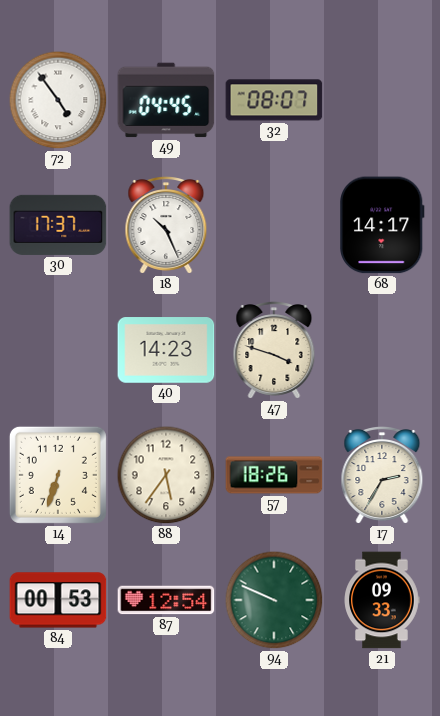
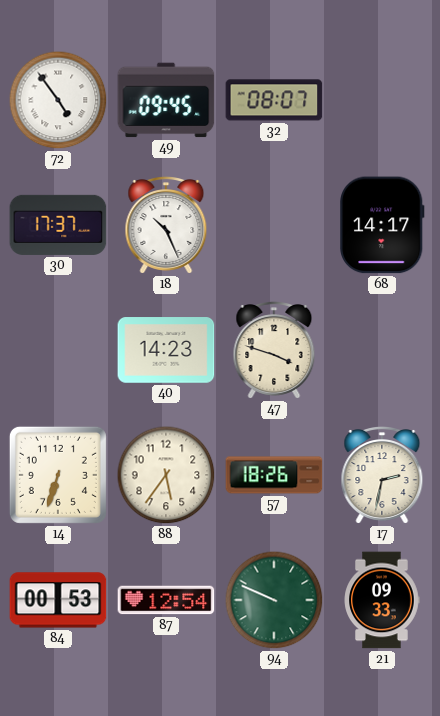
49: 04:45 -> 09:45
17: 2:35 -> 2:32
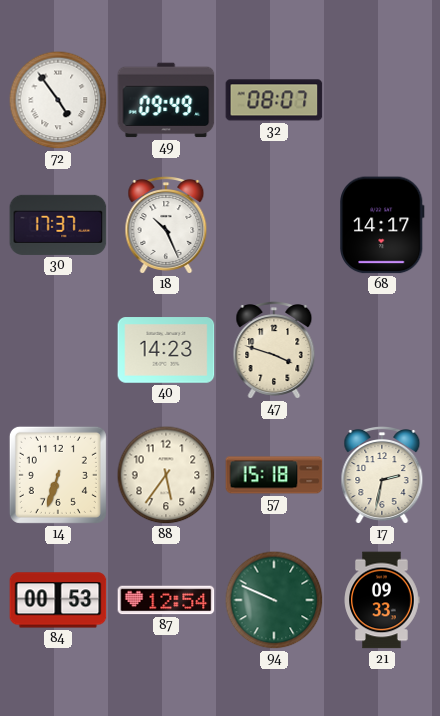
49: 09:45 -> 09:49
57: 18:26 -> 15:18
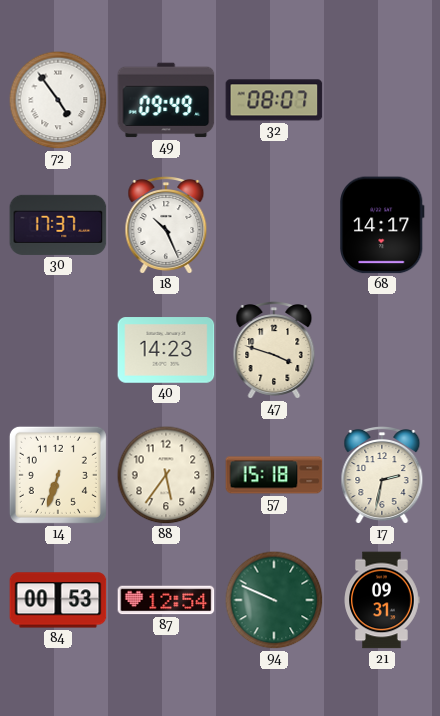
21: 09:33 -> 09:31
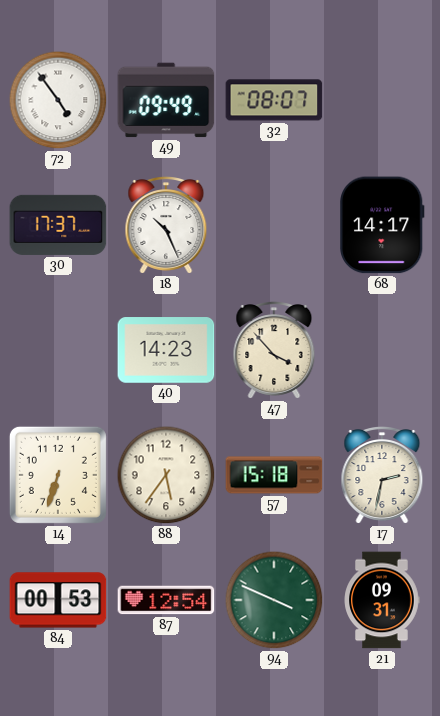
47: 3:48 -> 3:53
94: 9:49 -> 3:49
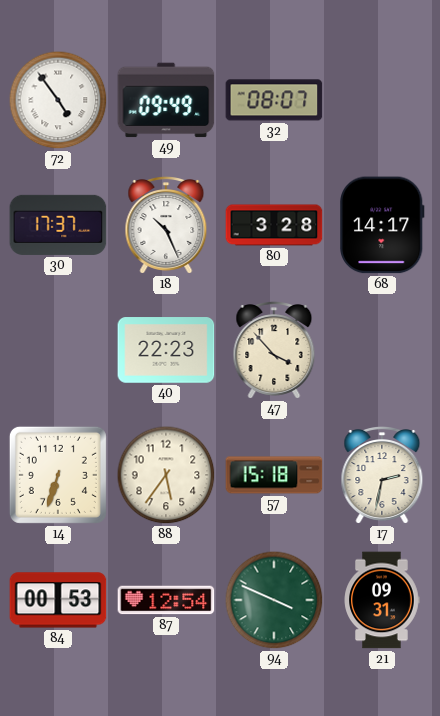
80: none -> 3:28
40: 14:23 -> 22:23
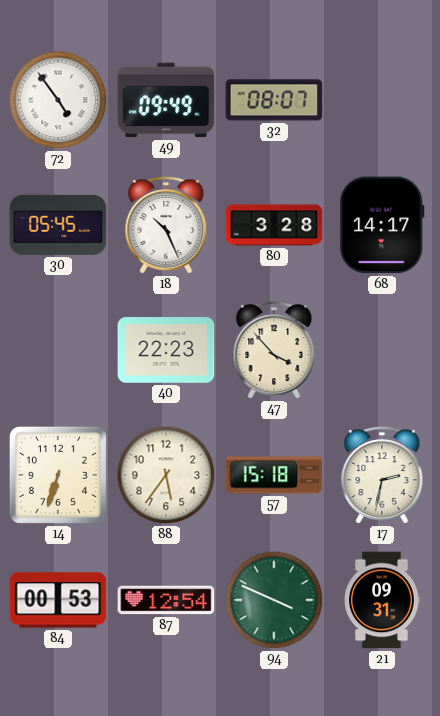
30: 17:37 -> 05:45
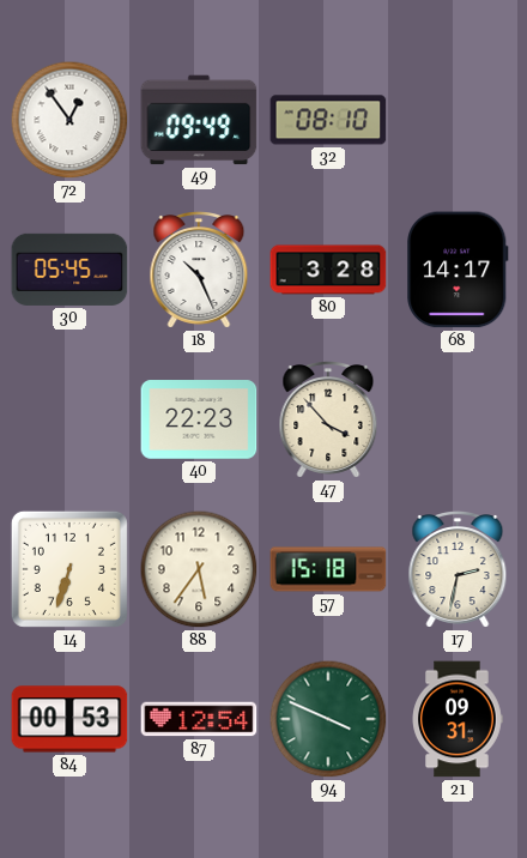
72: 4:54 -> 12:54
32: 08:07 -> 08:10
